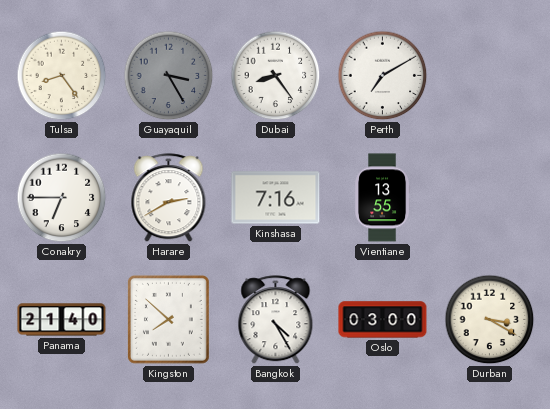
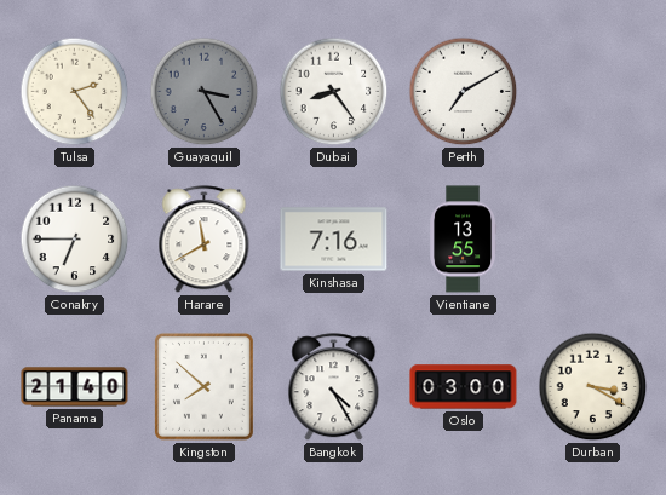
Tulsa: 8:24 -> 2:24
Harare: 2:40 -> 11:40
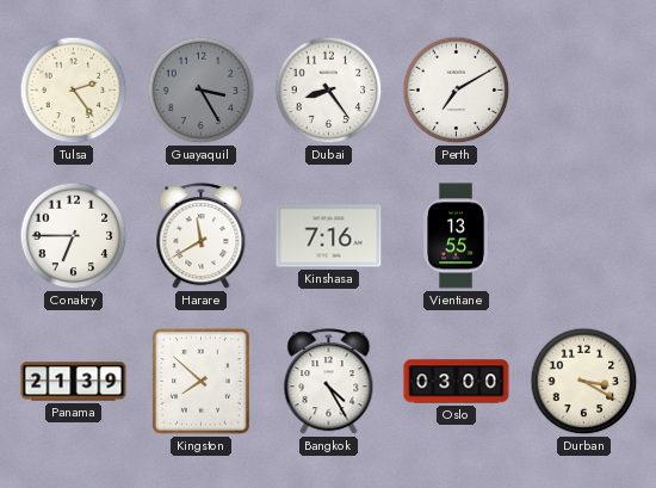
Panama: 21:40 -> 21:39
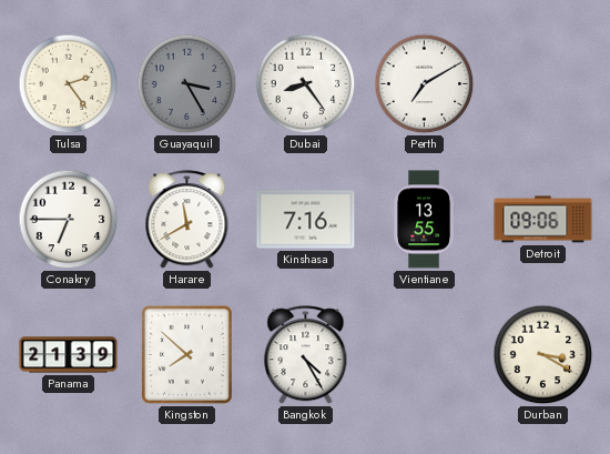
Detroit: none -> 09:06
Oslo: 03:00 -> none
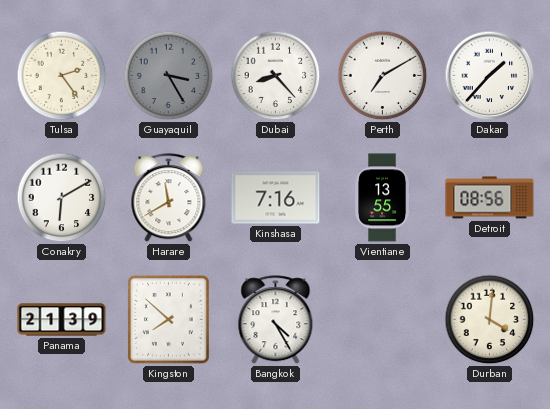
Dubai: 8:24 -> 8:23
Dakar: none -> 1:37
Conakry: 6:45 -> 6:10
Detroit: 09:06 -> 08:56
Durban: 3:20 -> 4:01
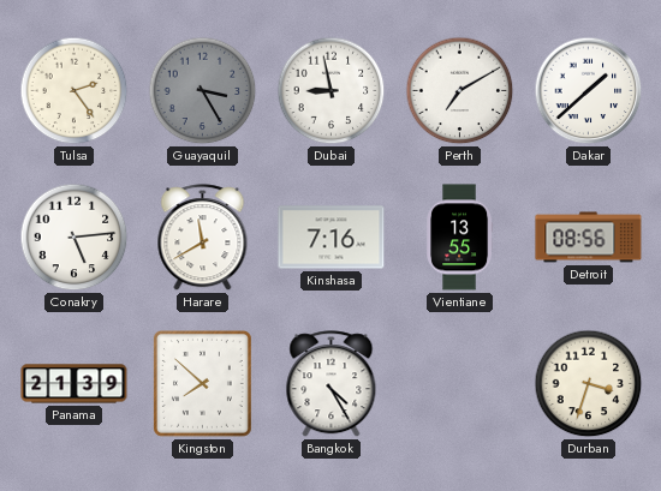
Dubai: 8:23 -> 8:58
Dakar: 1:37 -> 1:38
Conakry: 6:10 -> 5:14
Durban: 4:01 -> 3:33
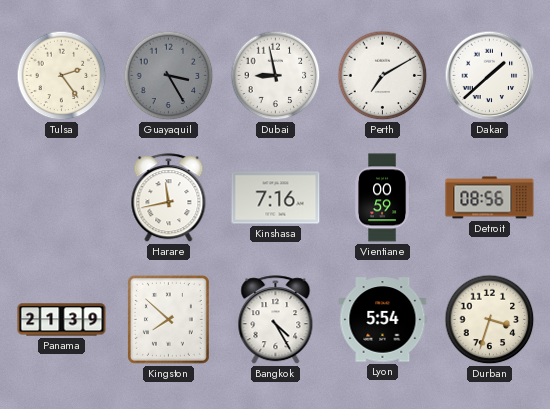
Conakry: 5:14 -> none
Harare: 11:40 -> 11:43
Vientiane: 13:55 -> 00:59
Lyon: none -> 5:54
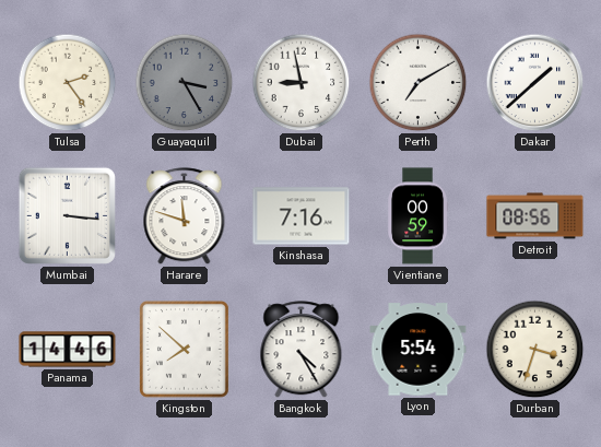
Mumbai: none -> 3:16
Harare: 11:43 -> 11:48
Panama: 21:39 -> 14:46
